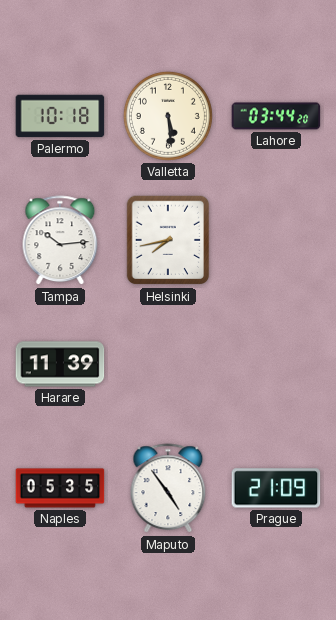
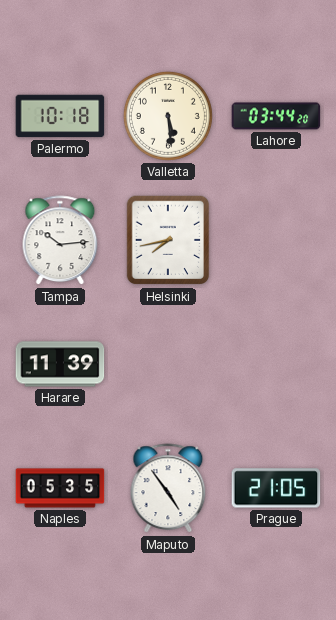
Prague: 21:09 -> 21:05
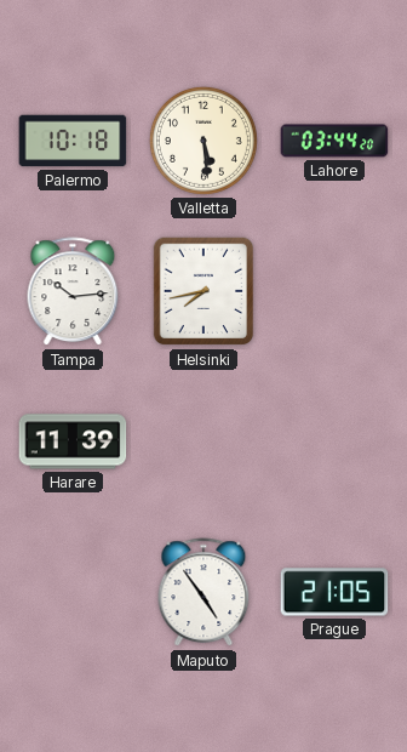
Naples: 05:35 -> none
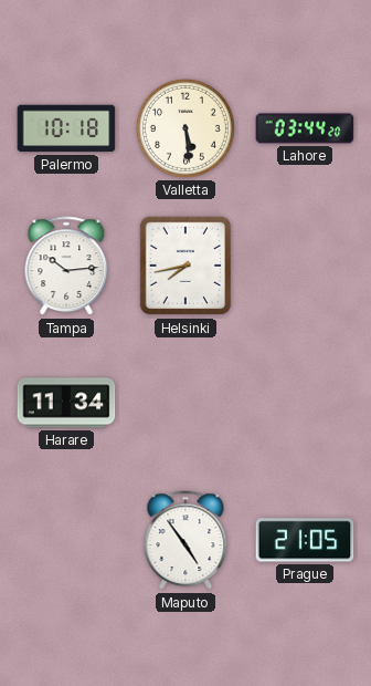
Harare: 11:39 -> 11:34
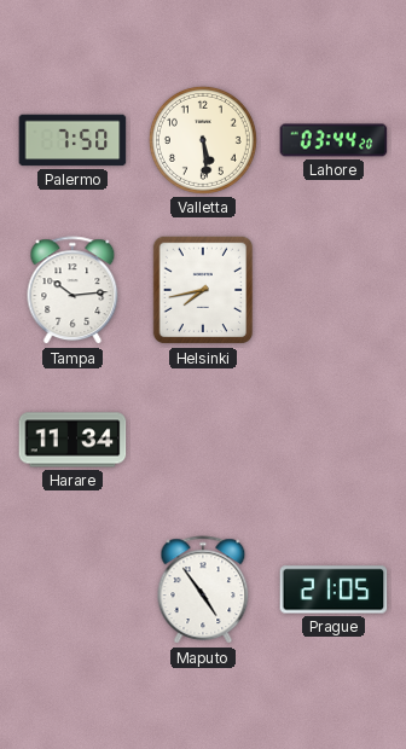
Palermo: 10:18 -> 7:50
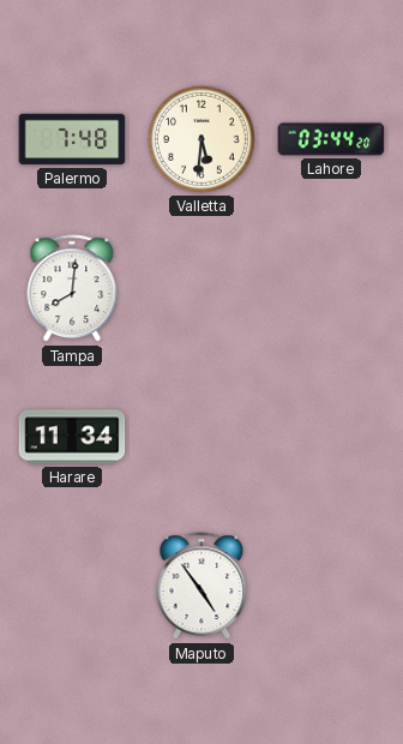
Palermo: 7:50 -> 7:48
Valletta: 5:29 -> 5:31
Tampa: 10:14 -> 8:01
Helsinki: 7:43 -> none
Prague: 21:05 -> none
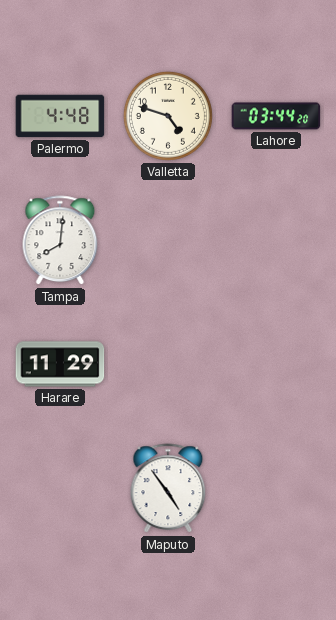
Palermo: 7:48 -> 4:48
Valletta: 5:31 -> 4:48
Harare: 11:34 -> 11:29
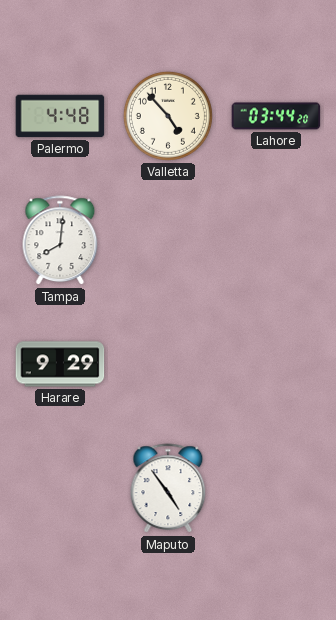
Valletta: 4:48 -> 4:53
Harare: 11:29 -> 9:29
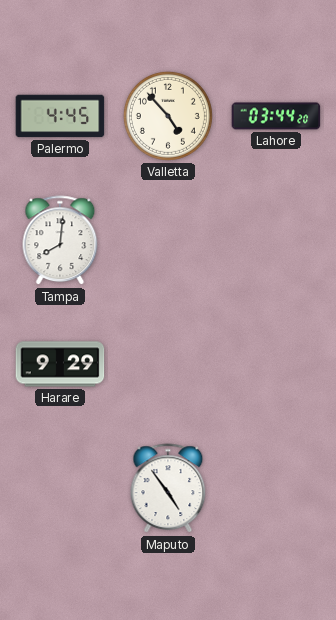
Palermo: 4:48 -> 4:45
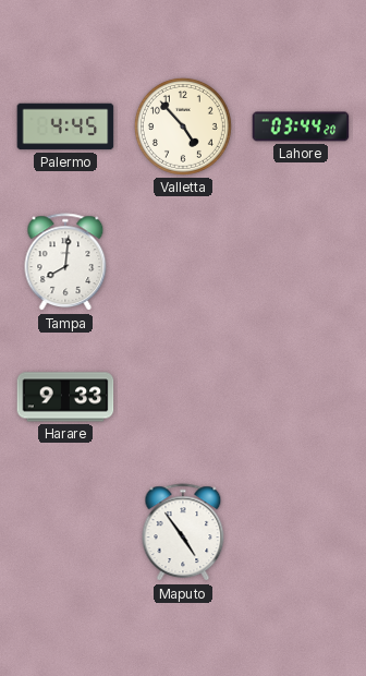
Harare: 9:29 -> 9:33
